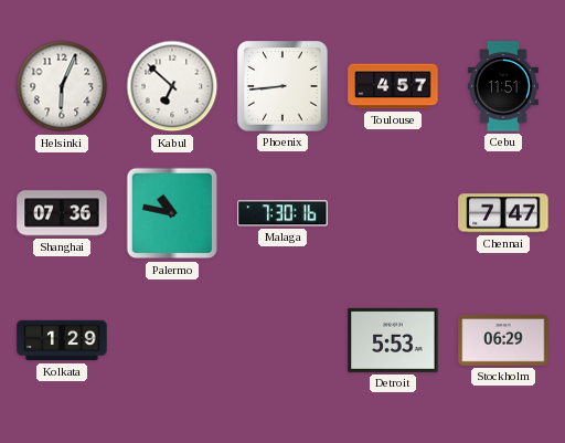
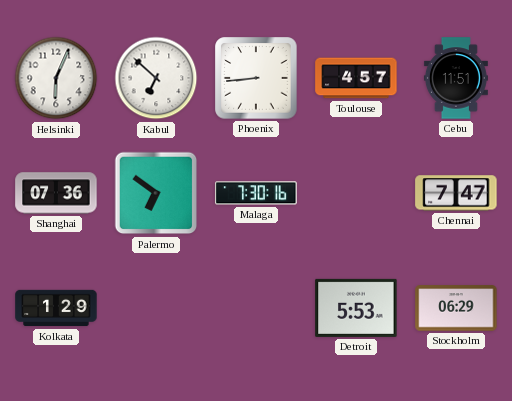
Palermo: 10:47 -> 6:51
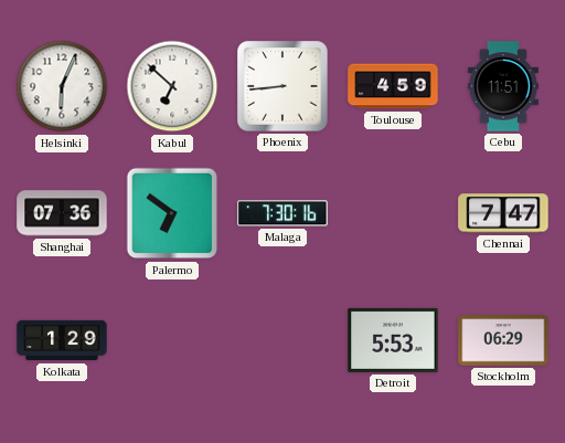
Toulouse: 4:57 -> 4:59
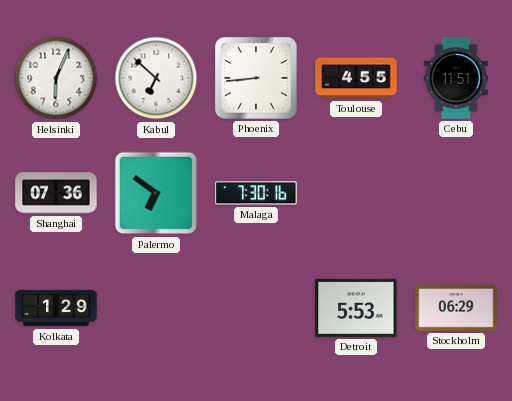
Toulouse: 4:59 -> 4:55
Chennai: 7:47 -> none
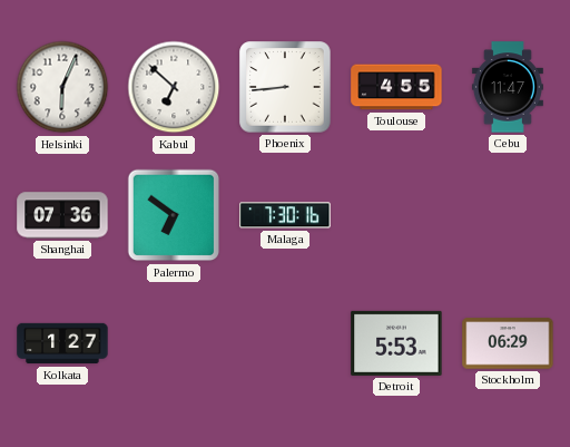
Cebu: 11:51 -> 11:47
Kolkata: 1:29 -> 1:27
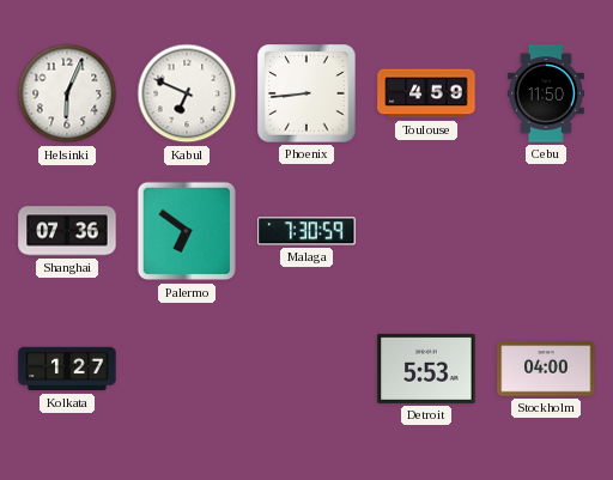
Kabul: 6:52 -> 6:49
Toulouse: 4:55 -> 4:59
Cebu: 11:47 -> 11:50
Malaga: 7:30:16 -> 7:30:59
Stockholm: 06:29 -> 04:00
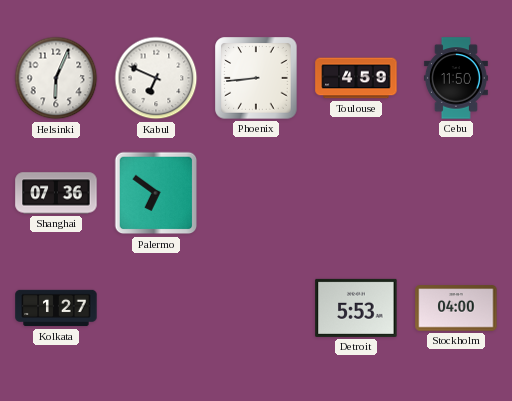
Malaga: 7:30 -> none
